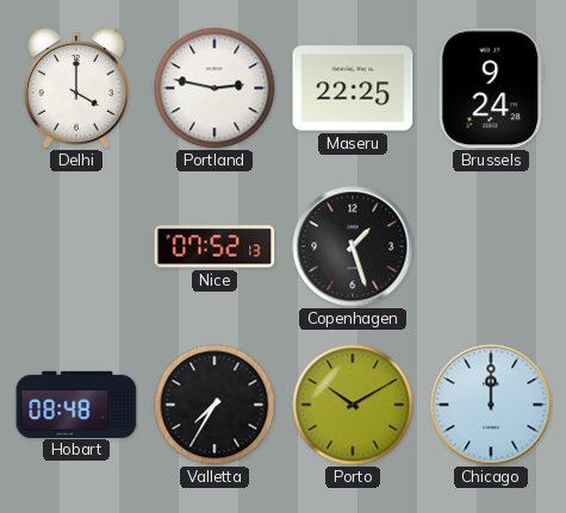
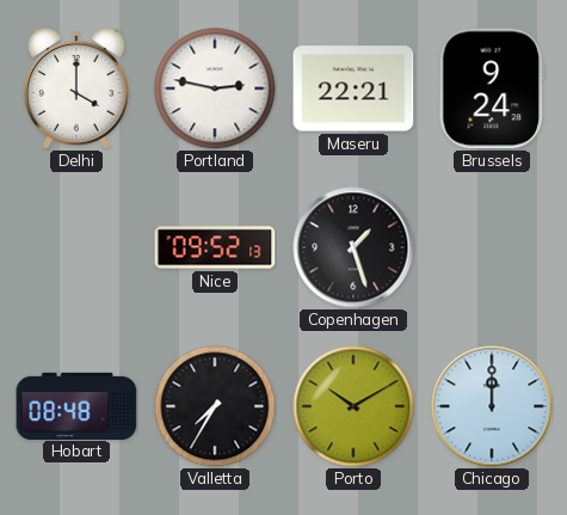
Maseru: 22:25 -> 22:21
Nice: 07:52 -> 09:52
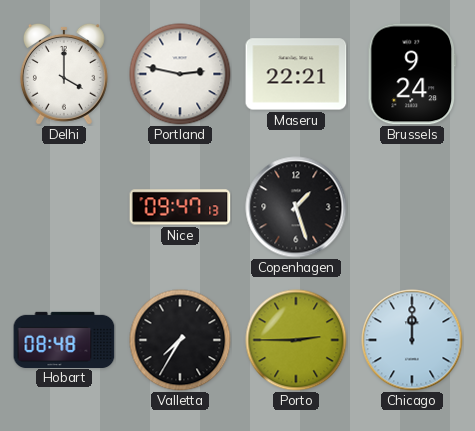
Nice: 09:52 -> 09:47
Porto: 10:10 -> 2:45
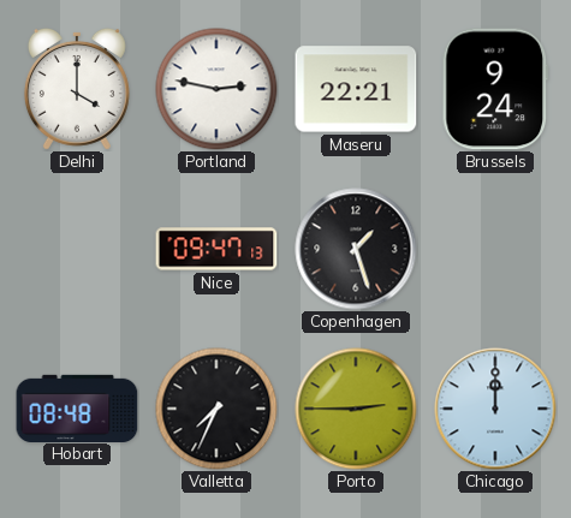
Valletta: 7:35 -> 7:34
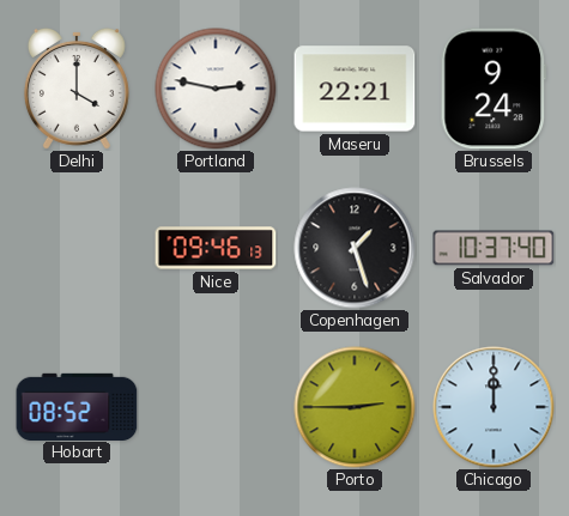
Nice: 09:47 -> 09:46
Salvador: none -> 10:37
Hobart: 08:48 -> 08:52
Valletta: 7:34 -> none
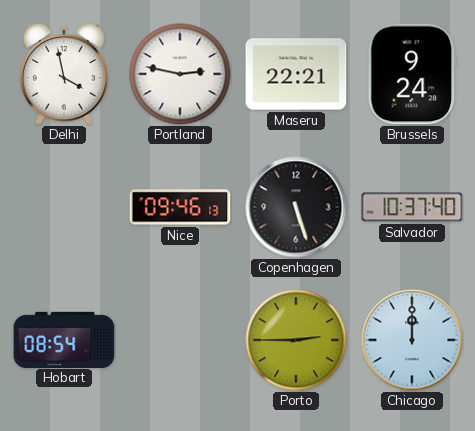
Delhi: 4:00 -> 3:58
Copenhagen: 1:27 -> 5:27
Hobart: 08:52 -> 08:54
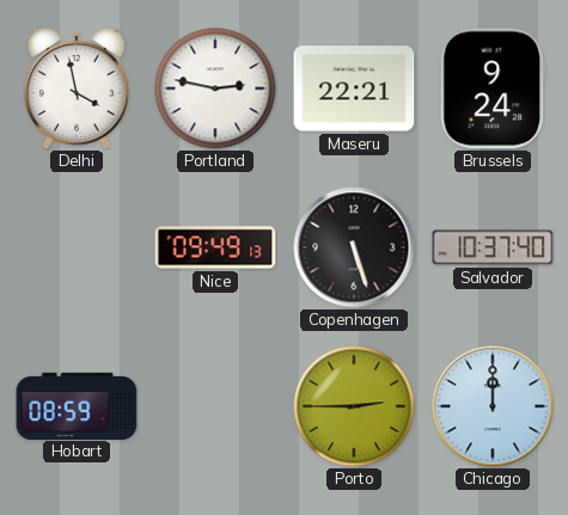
Nice: 09:46 -> 09:49
Hobart: 08:54 -> 08:59
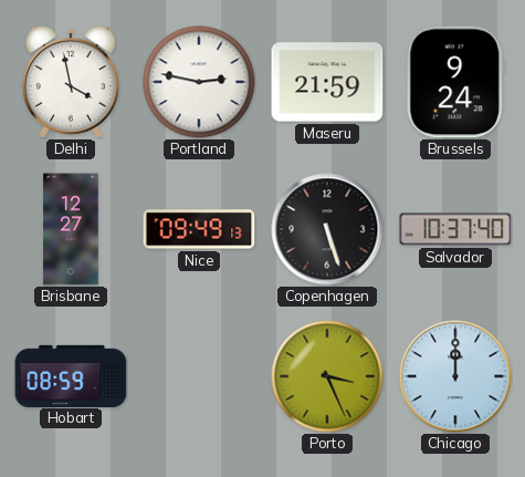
Maseru: 22:21 -> 21:59
Brisbane: none -> 12:27
Porto: 2:45 -> 3:26
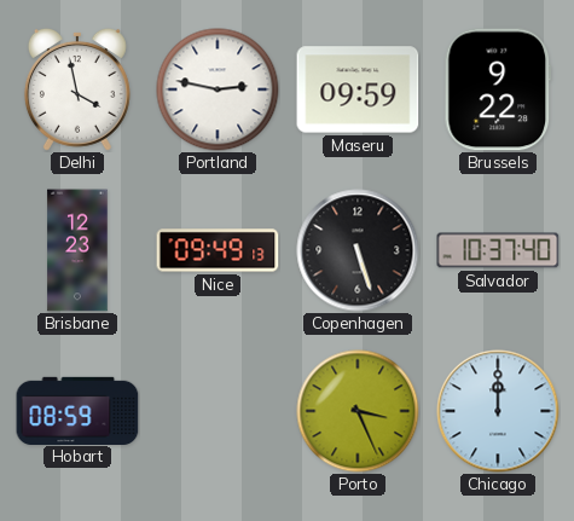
Maseru: 21:59 -> 09:59
Brussels: 9:24 -> 9:22
Brisbane: 12:27 -> 12:23
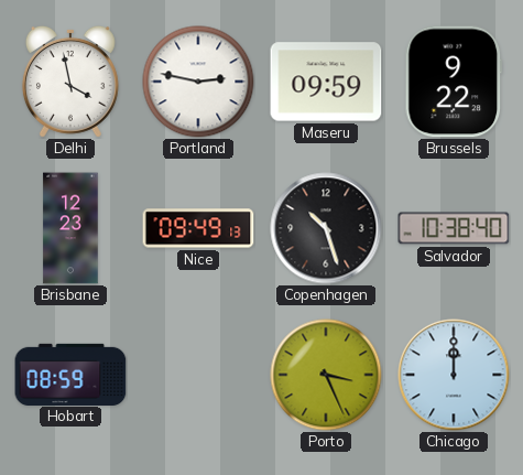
Copenhagen: 5:27 -> 10:27
Salvador: 10:37 -> 10:38
